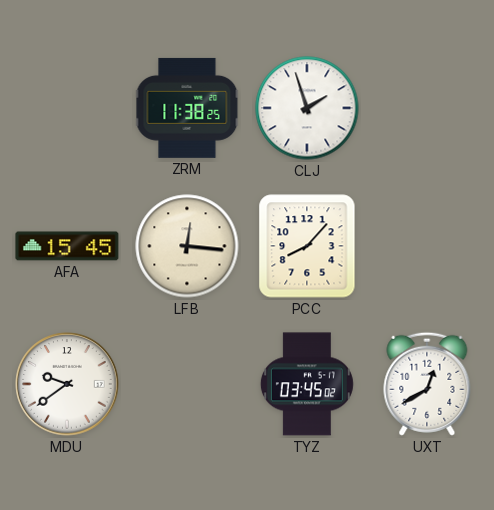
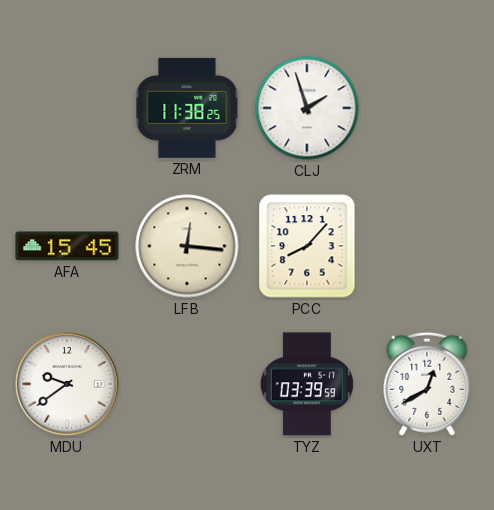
TYZ: 03:45 -> 03:39
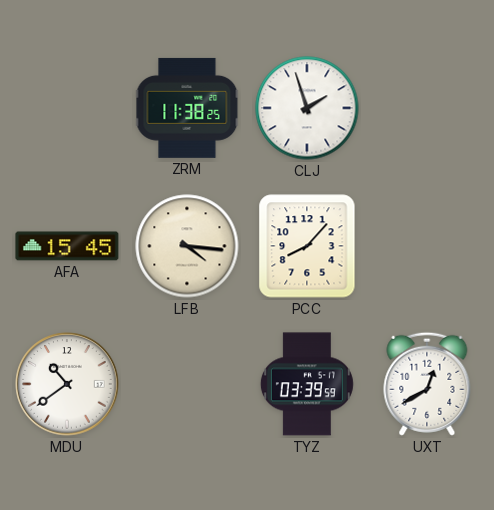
LFB: 12:16 -> 4:16
MDU: 9:39 -> 10:39
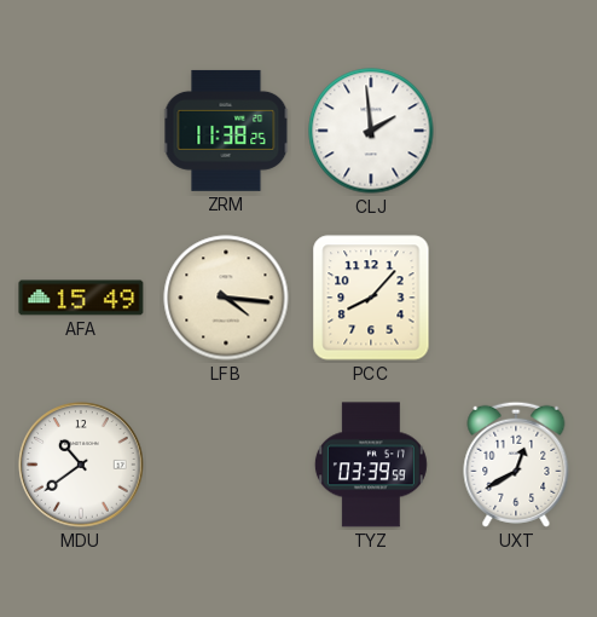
CLJ: 1:57 -> 1:59
AFA: 15:45 -> 15:49
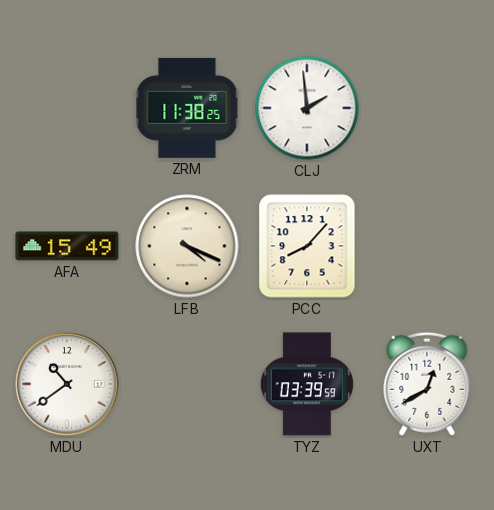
LFB: 4:16 -> 4:19
